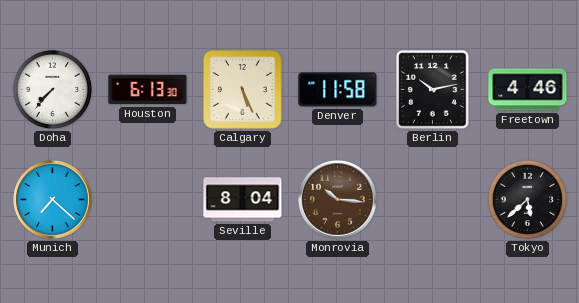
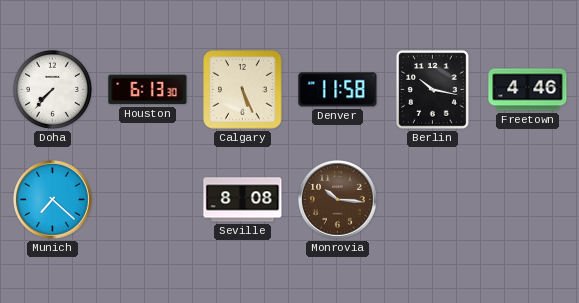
Berlin: 10:13 -> 10:17
Seville: 8:04 -> 8:08
Tokyo: 5:38 -> none
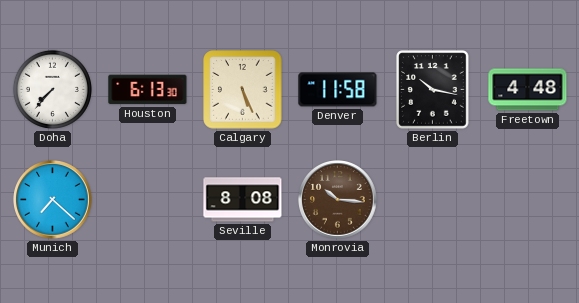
Freetown: 4:46 -> 4:48
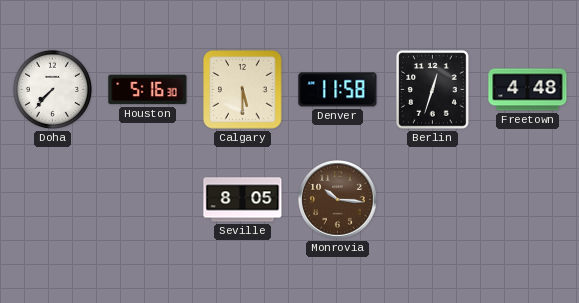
Houston: 6:13 -> 5:16
Calgary: 5:26 -> 5:30
Berlin: 10:17 -> 12:33
Munich: 7:22 -> none
Seville: 8:08 -> 8:05
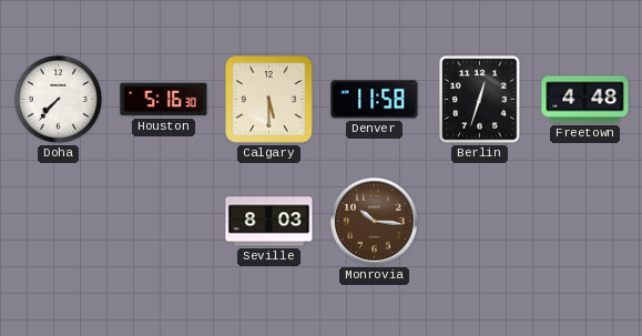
Seville: 8:05 -> 8:03
